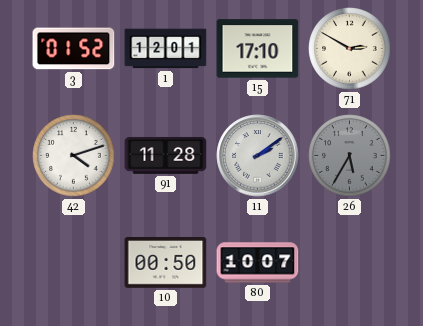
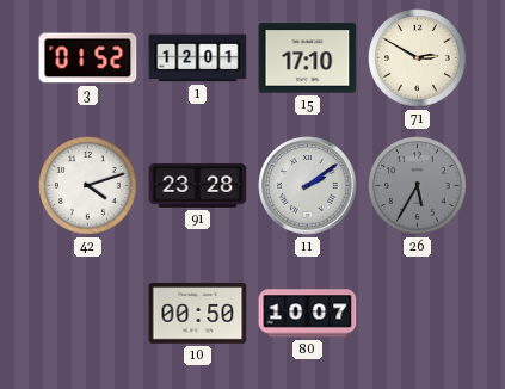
91: 11:28 -> 23:28
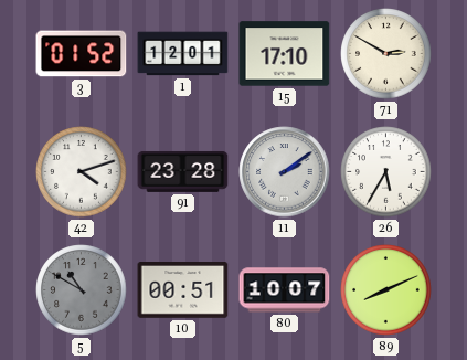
26 dial: grey -> white
5: none -> 10:50
10: 00:50 -> 00:51
89: none -> 8:11
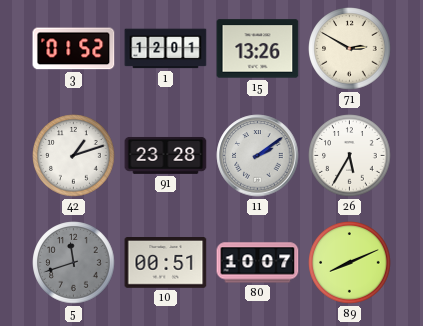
15: 17:10 -> 13:26
42: 4:12 -> 1:12
5: 10:50 -> 11:42
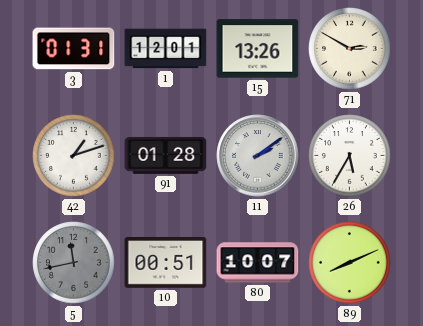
3: 01:52 -> 01:31
91: 23:28 -> 01:28
5: 11:42 -> 11:43
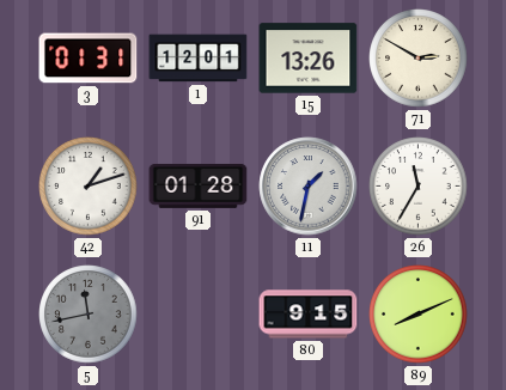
11: 2:09 -> 1:32
26: 5:35 -> 11:35
10: 00:51 -> none
80: 10:07 -> 9:15
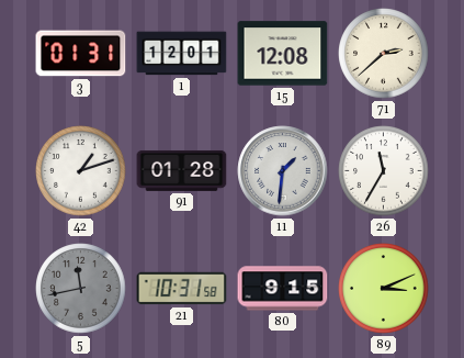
15: 13:26 -> 12:08
71: 2:50 -> 2:38
11: 1:32 -> 1:31
21: none -> 10:31
89: 8:11 -> 3:11
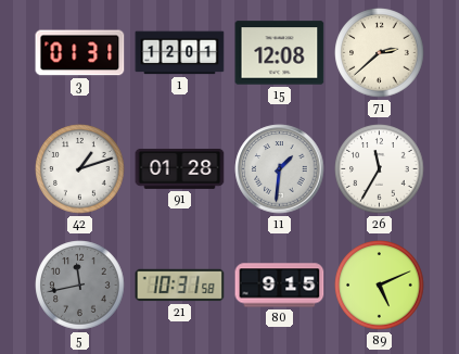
89: 3:11 -> 5:11
